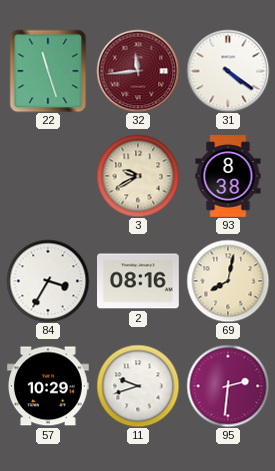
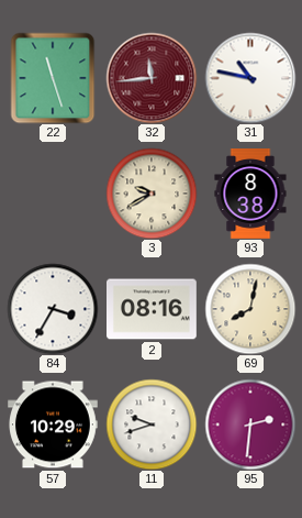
31: 4:21 -> 10:47
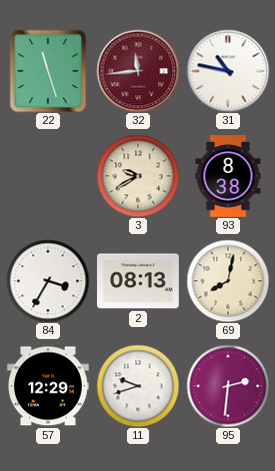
2: 08:16 -> 08:13
57: 10:29 -> 12:29
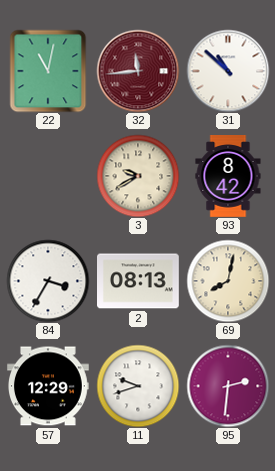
22: 11:27 -> 11:02
31: 10:47 -> 10:52
93: 8:38 -> 8:42
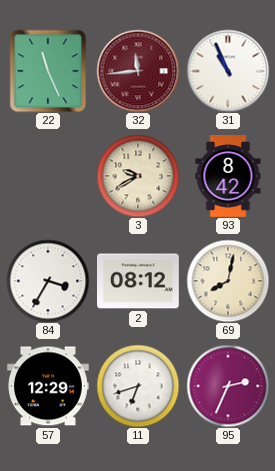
22: 11:02 -> 11:26
31: 10:52 -> 10:56
2: 08:13 -> 08:12
11: 9:42 -> 6:42
95: 2:31 -> 2:34
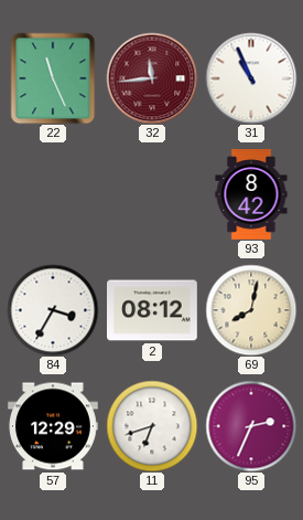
3: 9:40 -> none
